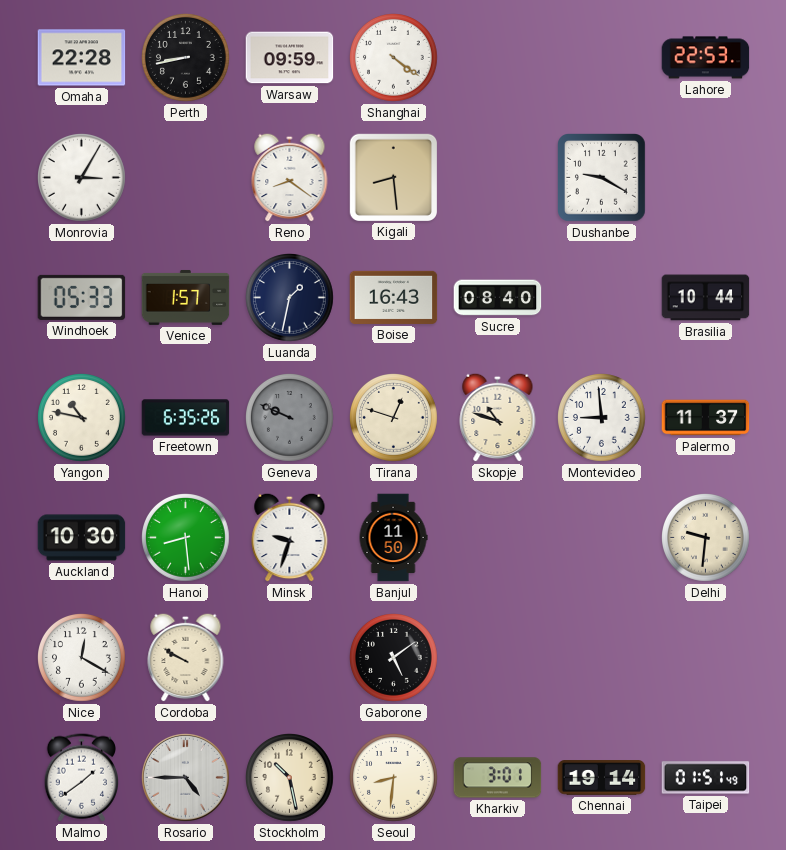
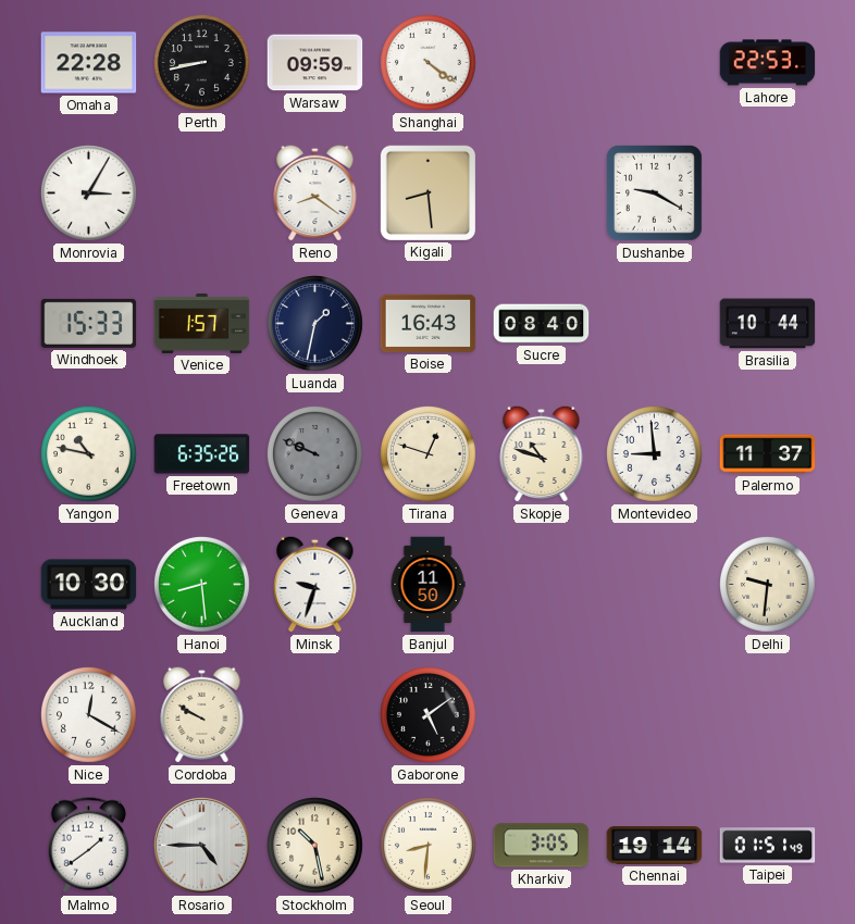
Windhoek: 05:33 -> 15:33
Kharkiv: 3:01 -> 3:05
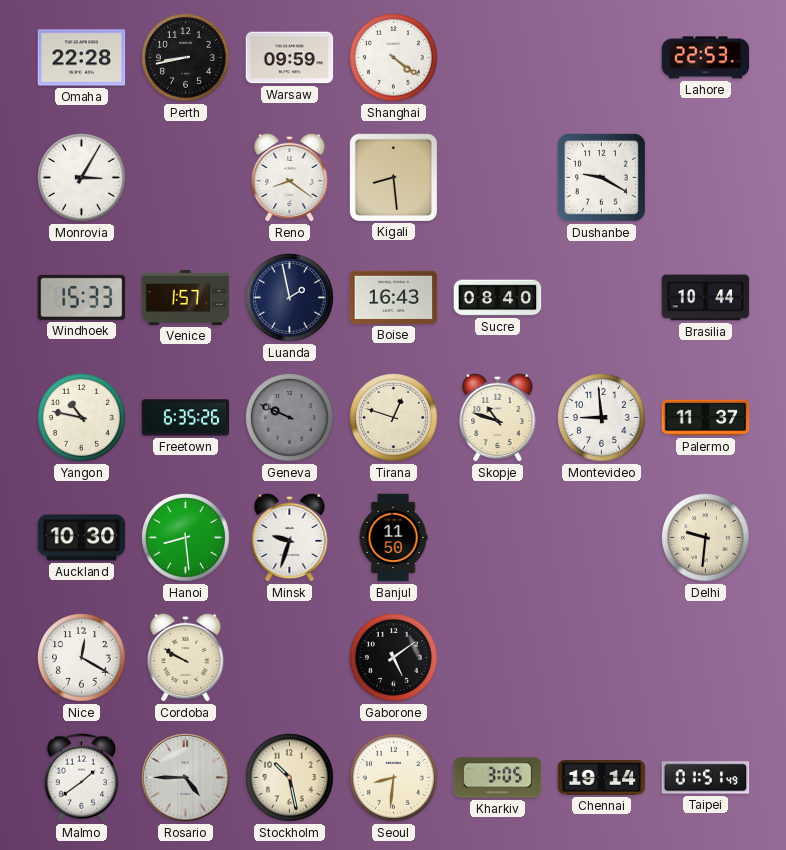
Luanda: 1:32 -> 1:58
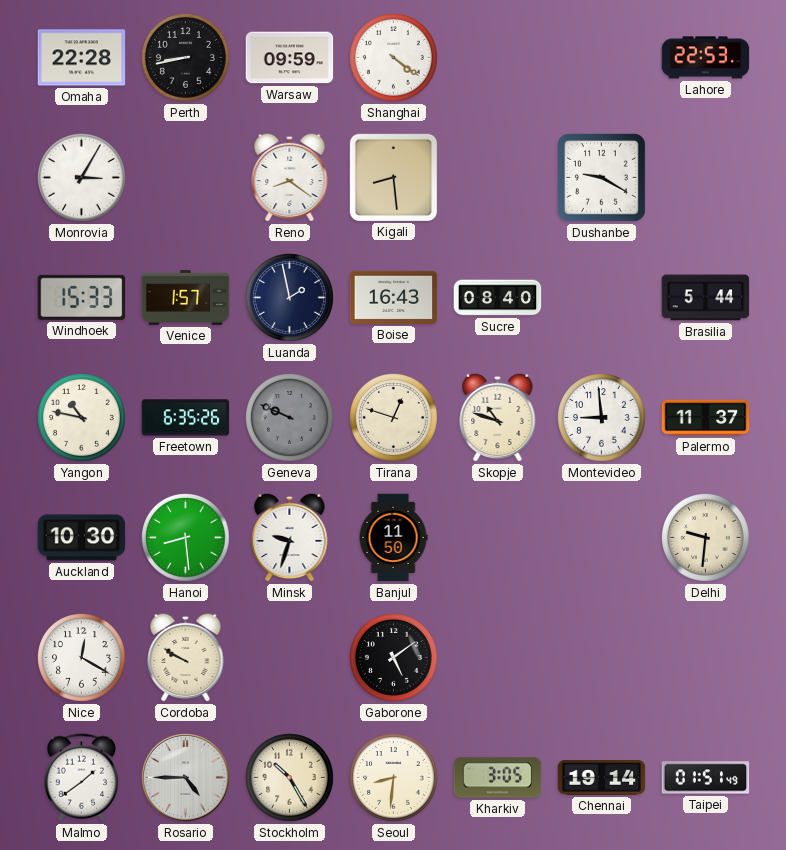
Brasilia: 10:44 -> 5:44
Stockholm: 10:28 -> 10:25
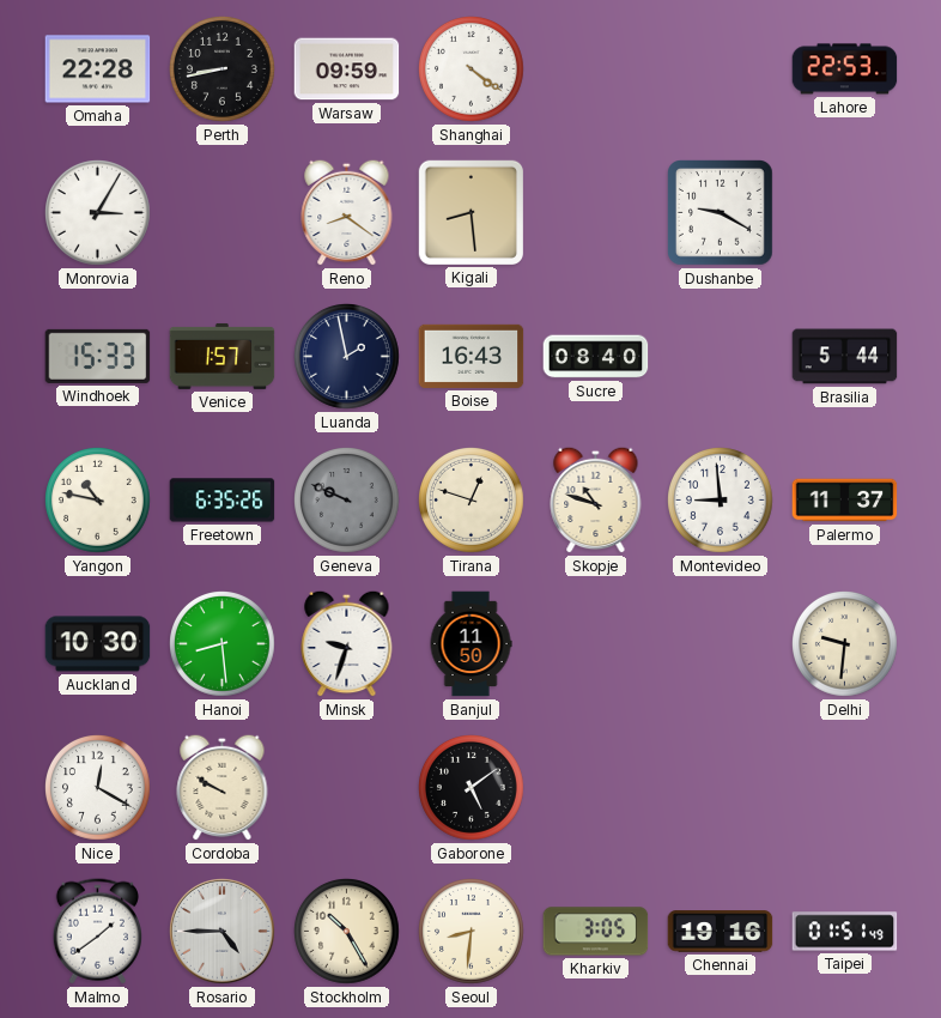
Chennai: 19:14 -> 19:16
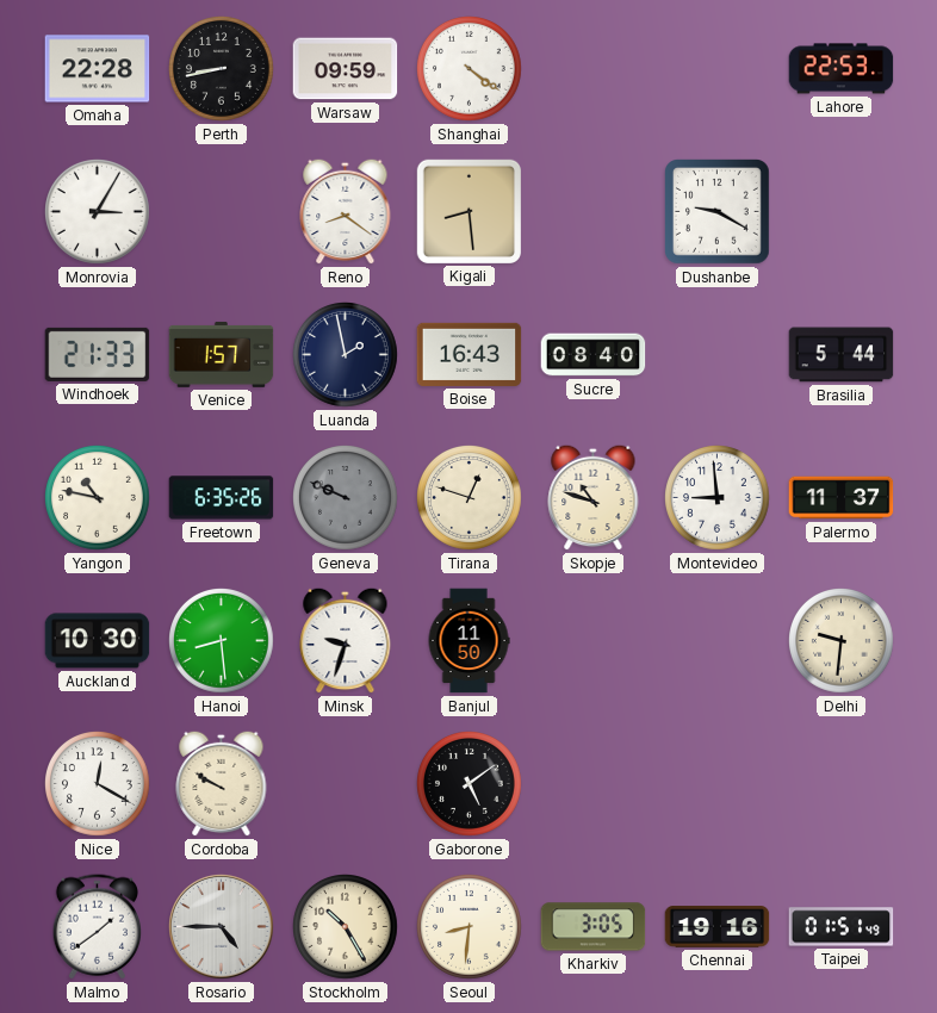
Windhoek: 15:33 -> 21:33
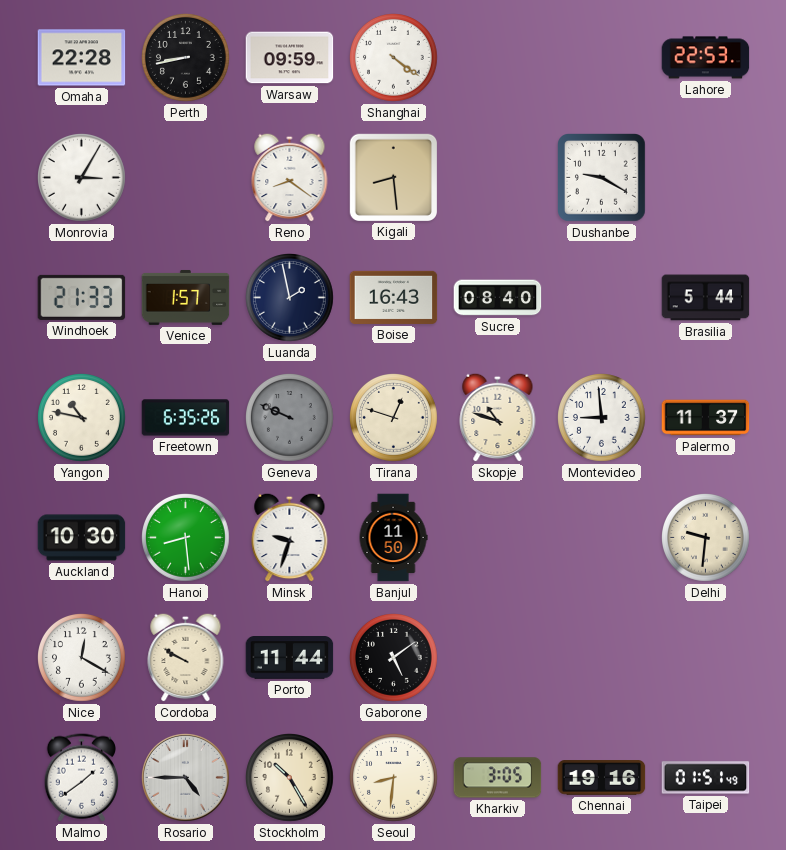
Porto: none -> 11:44
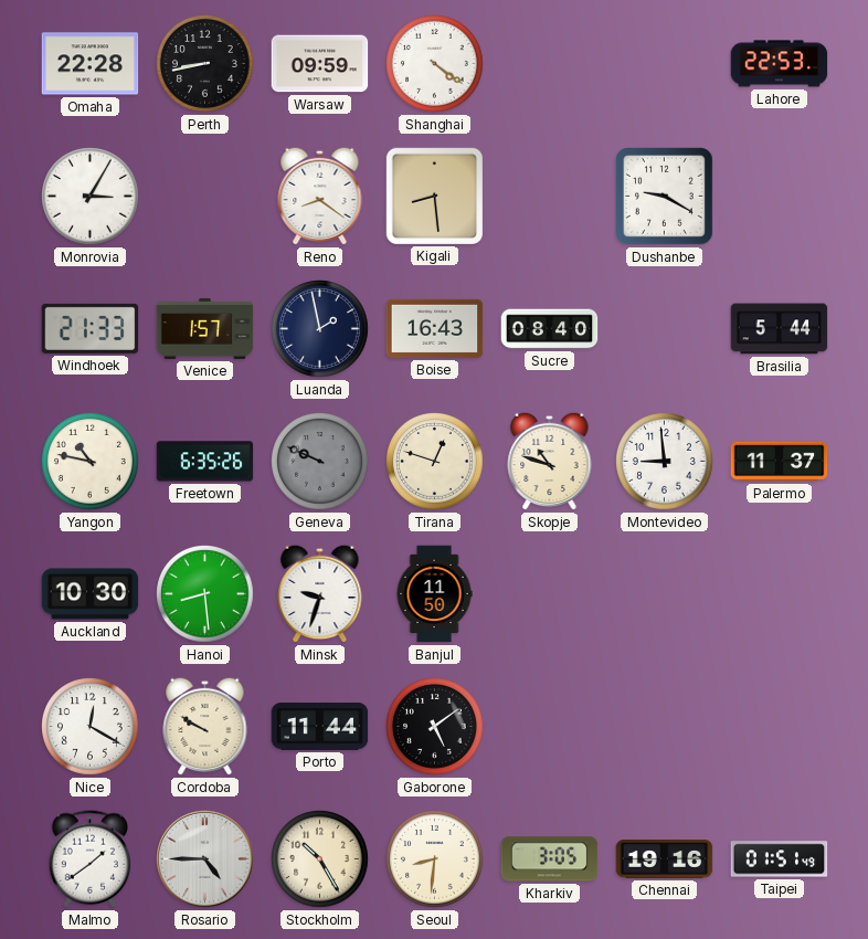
Delhi: 9:31 -> none
